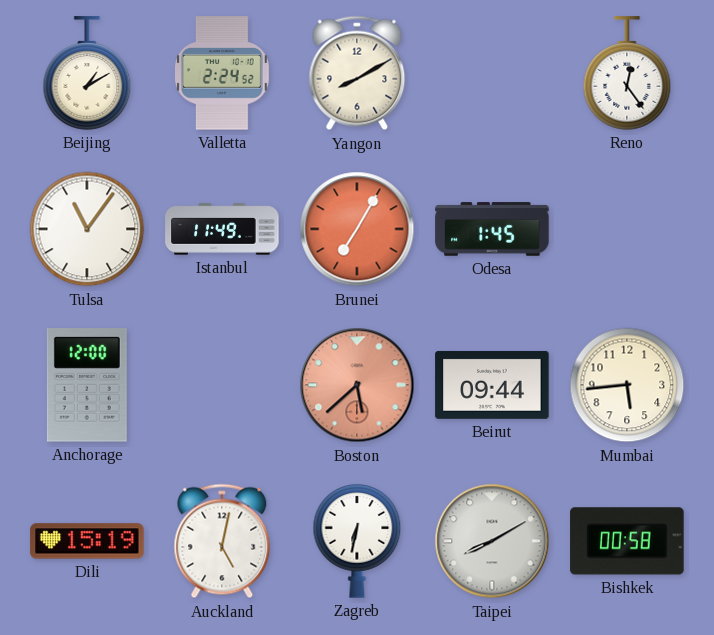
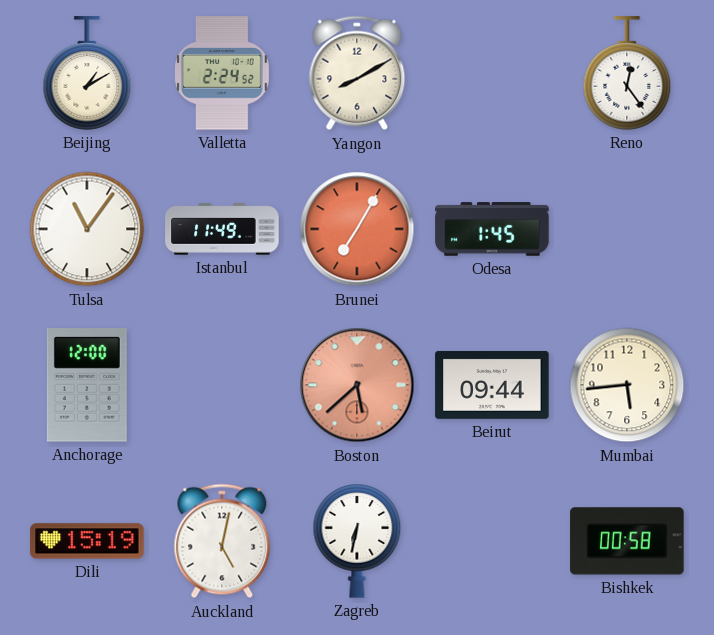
Taipei: 8:10 -> none
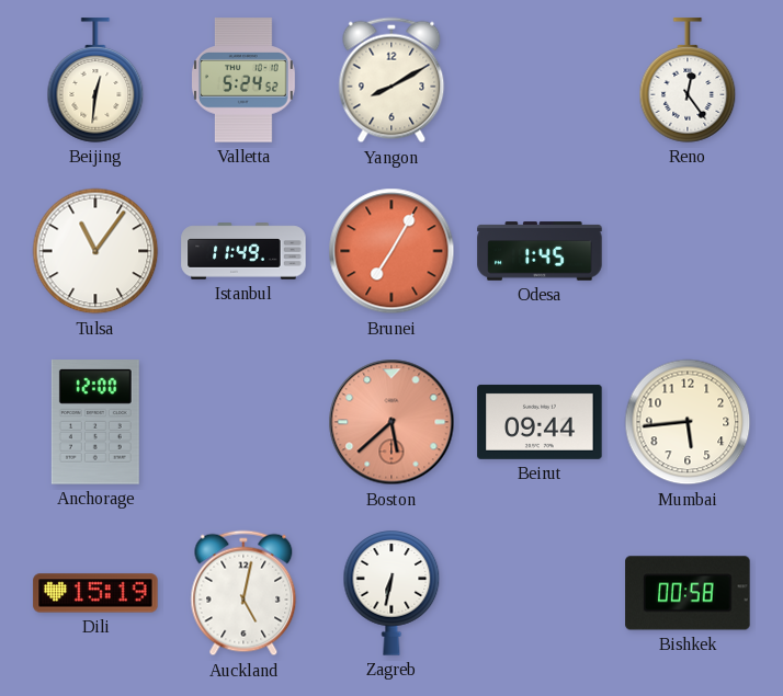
Beijing: 1:10 -> 12:31
Valletta: 2:24 -> 5:24
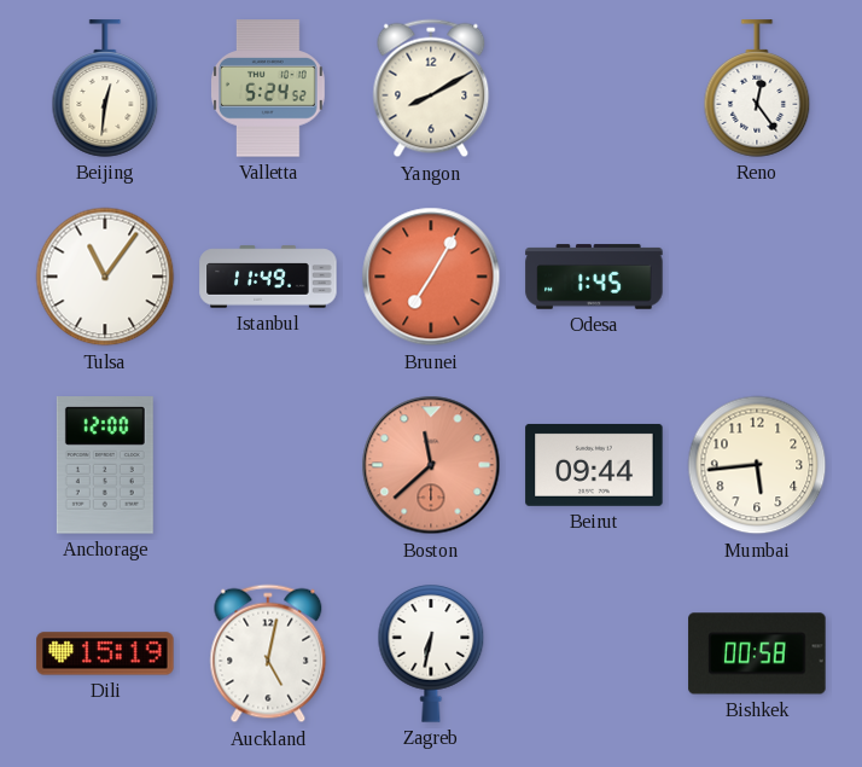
Boston: 5:38 -> 11:38
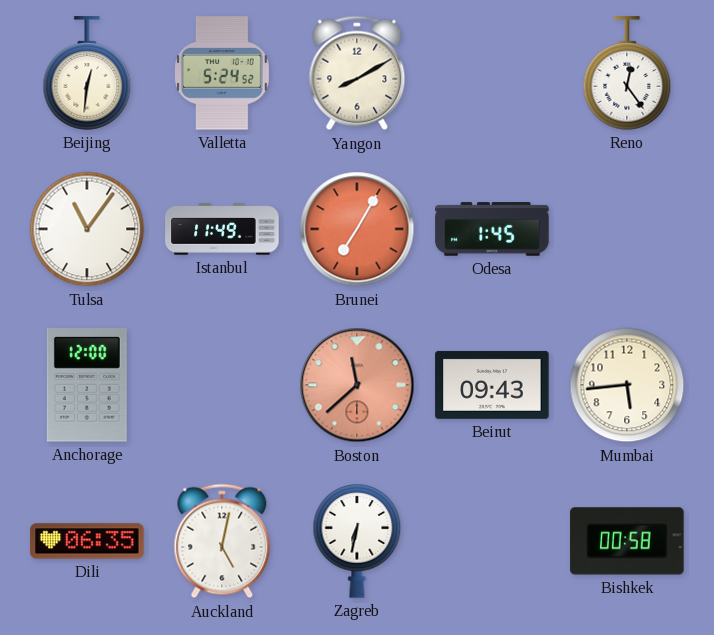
Beirut: 09:44 -> 09:43
Dili: 15:19 -> 06:35
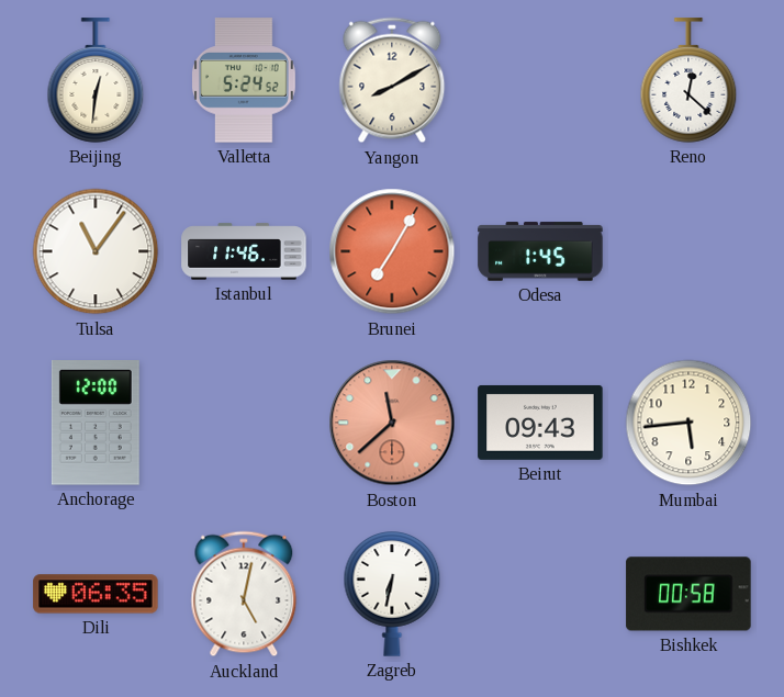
Reno: 12:24 -> 12:22
Istanbul: 11:49 -> 11:46
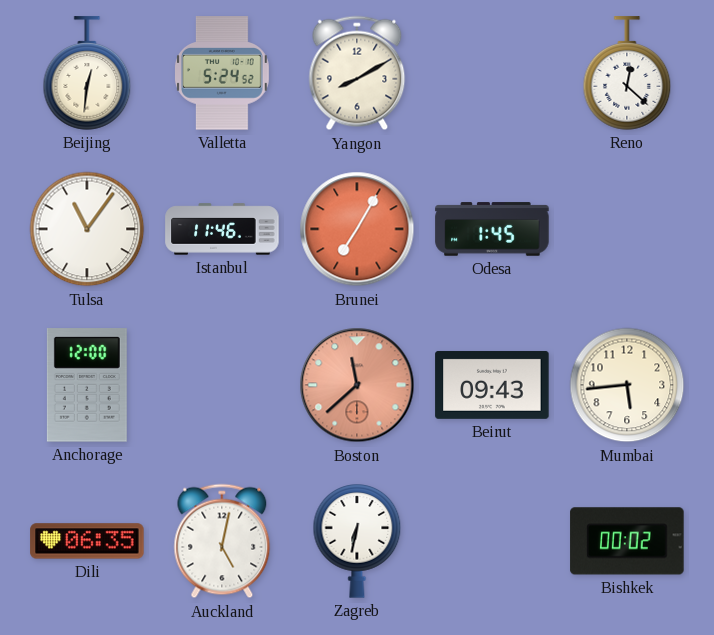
Bishkek: 00:58 -> 00:02
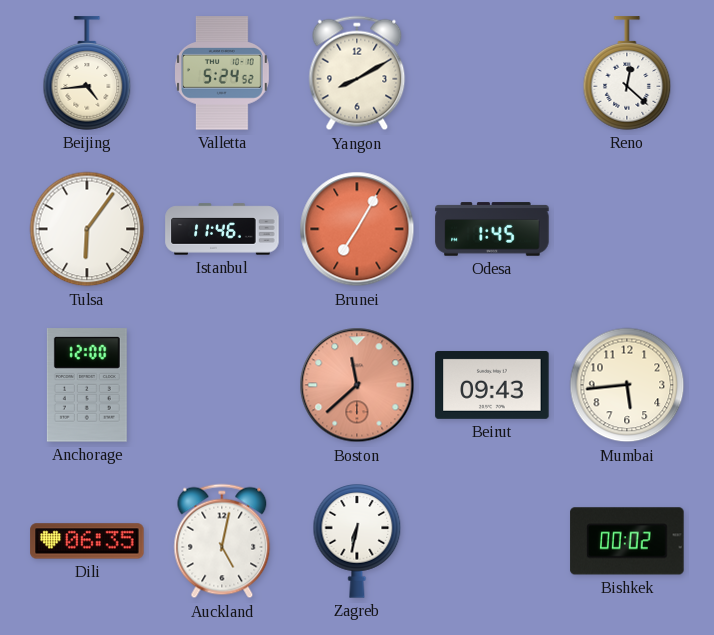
Beijing: 12:31 -> 4:44
Tulsa: 11:06 -> 6:06
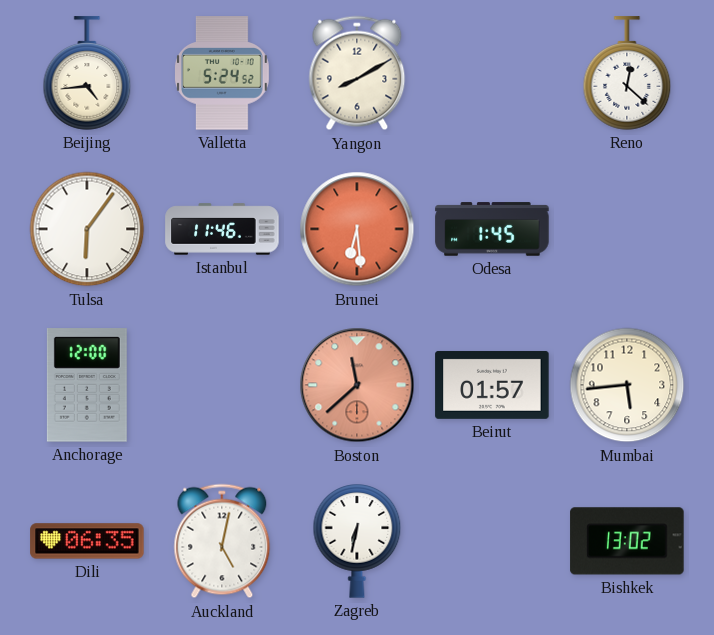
Brunei: 7:05 -> 6:29
Beirut: 09:43 -> 01:57
Bishkek: 00:02 -> 13:02
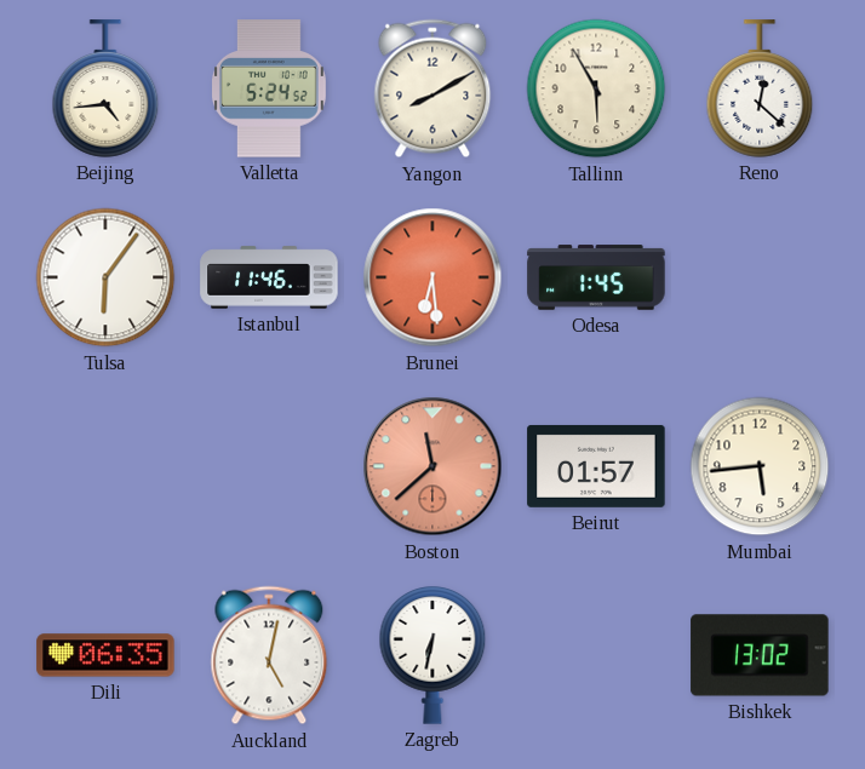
Tallinn: none -> 5:55
Anchorage: 12:00 -> none
